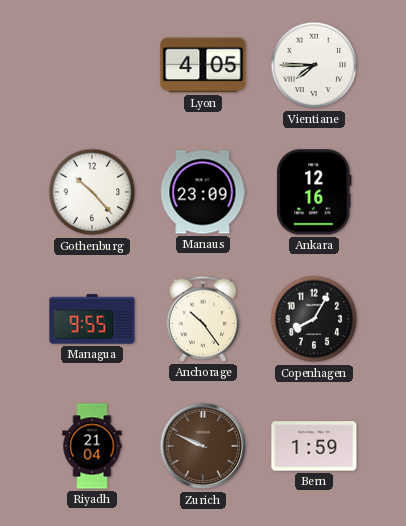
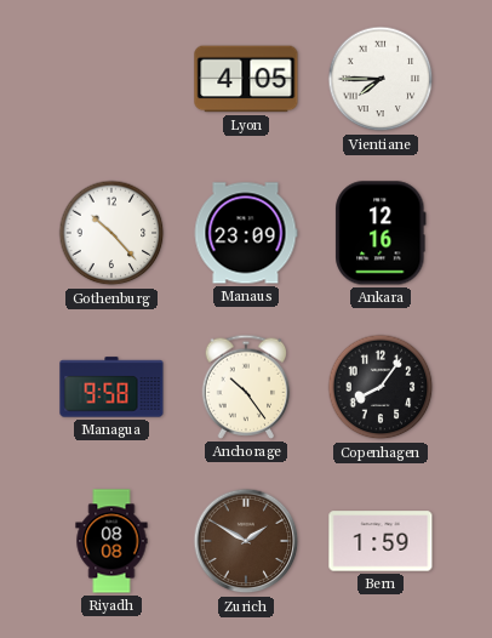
Managua: 9:55 -> 9:58
Copenhagen: 8:05 -> 8:06
Riyadh: 21:04 -> 08:08
Zurich: 9:49 -> 1:50
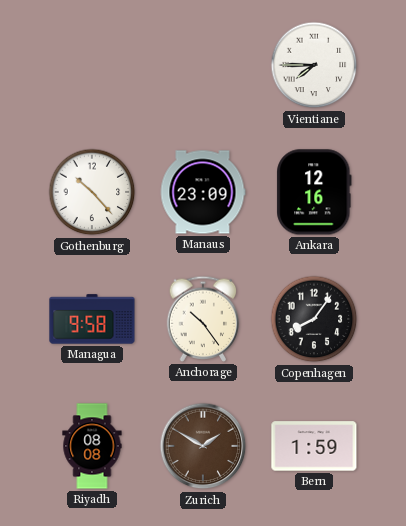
Lyon: 4:05 -> none
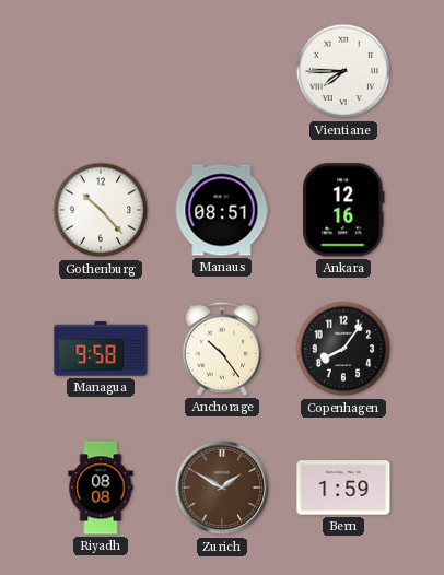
Manaus: 23:09 -> 08:51
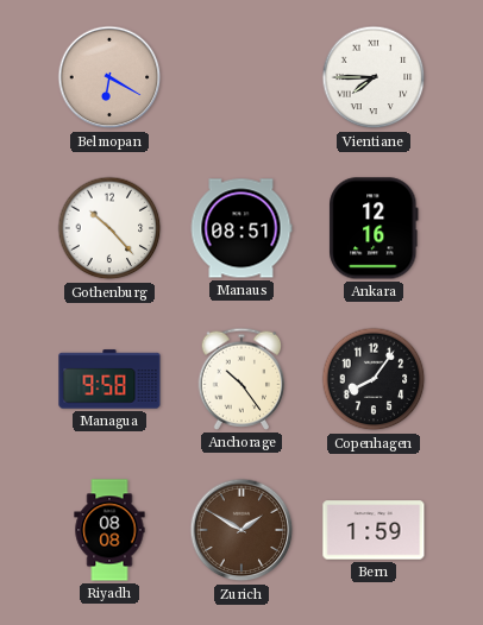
Belmopan: none -> 6:20
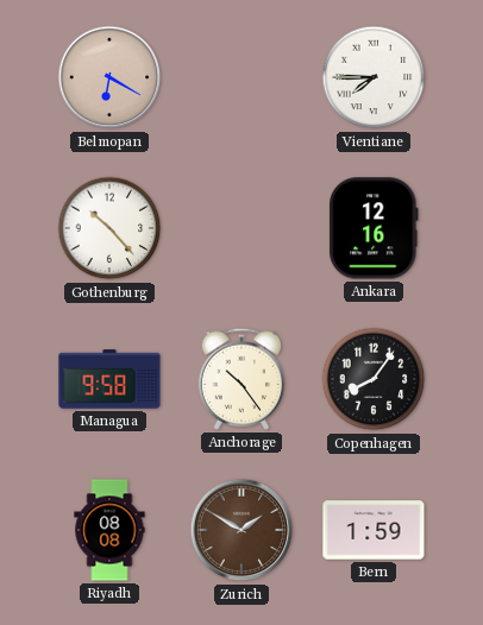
Manaus: 08:51 -> none
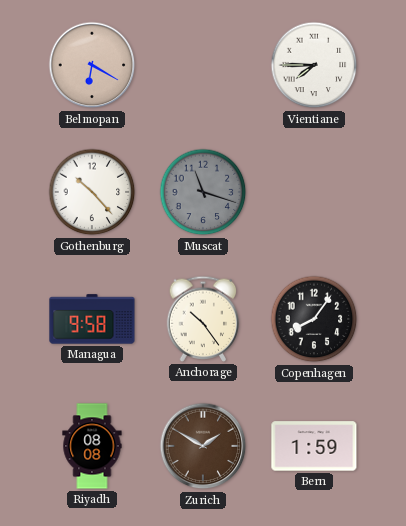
Muscat: none -> 11:18
Ankara: 12:16 -> none
